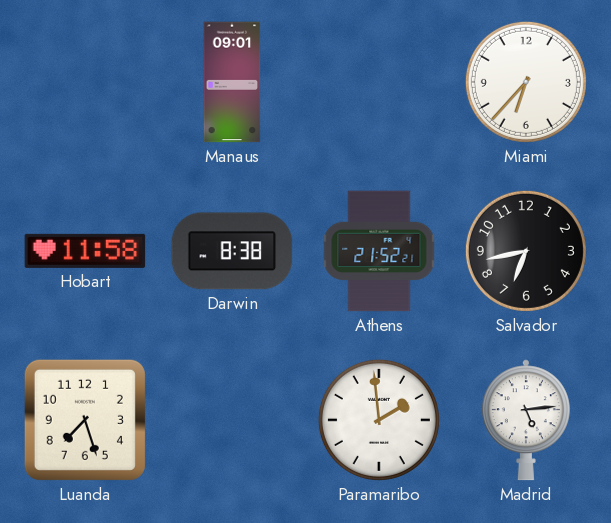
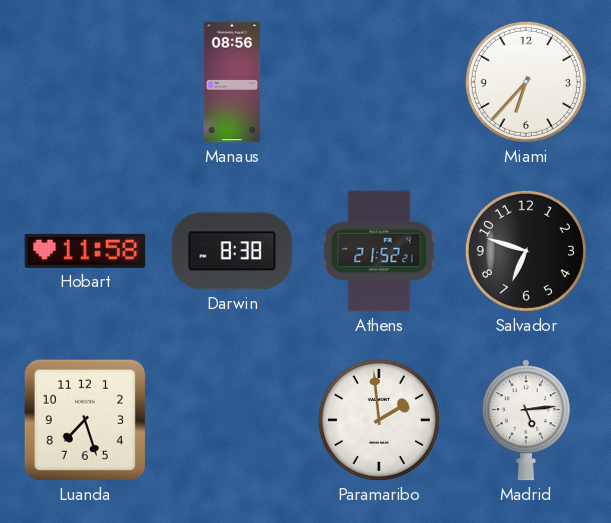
Manaus: 09:01 -> 08:56
Salvador: 6:43 -> 6:48
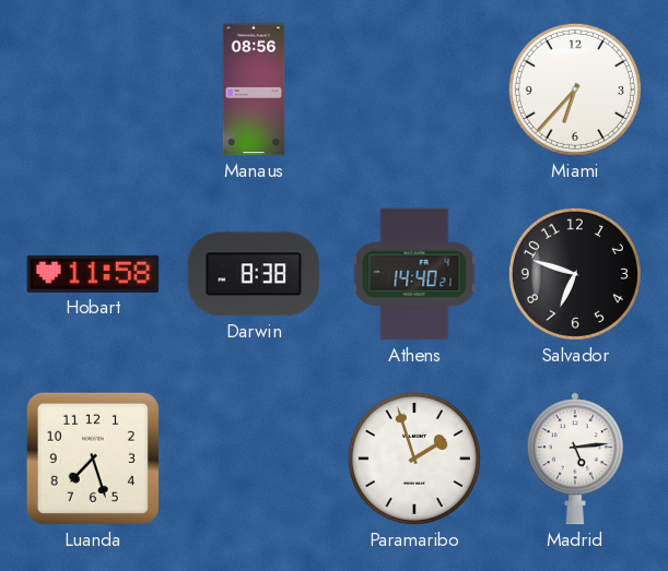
Athens: 21:52 -> 14:40
Paramaribo: 1:59 -> 1:57
